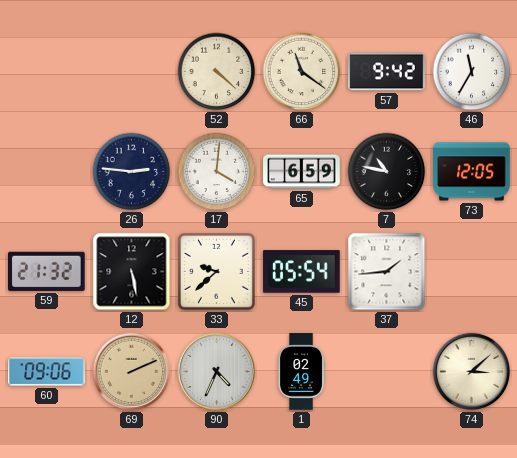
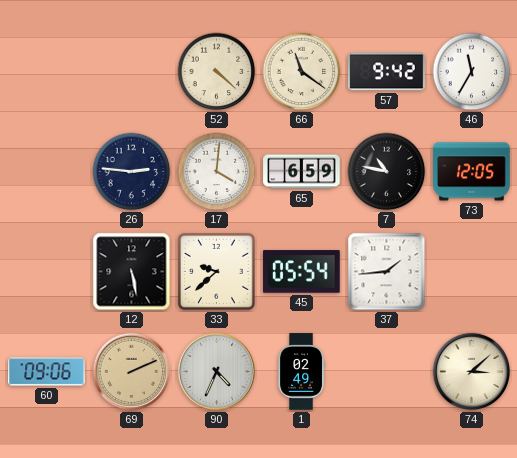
59: 21:32 -> none
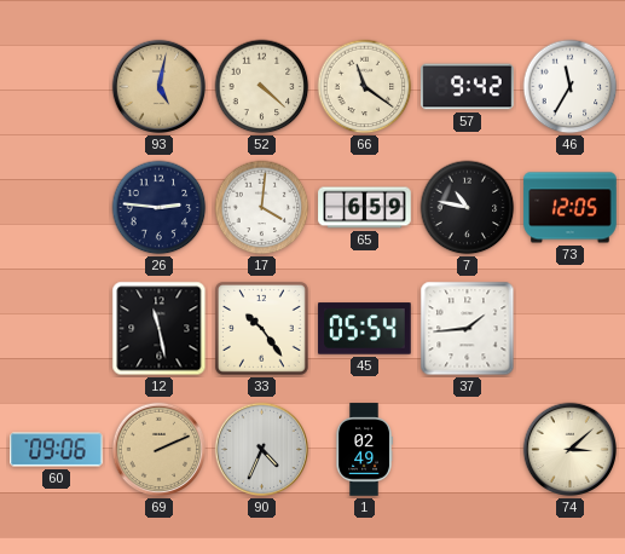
93: none -> 5:02
12: 5:28 -> 11:28
33: 9:38 -> 10:24
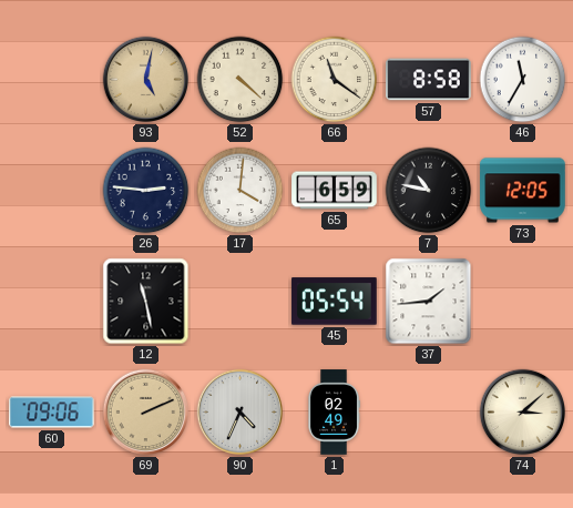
57: 9:42 -> 8:58
33: 10:24 -> none
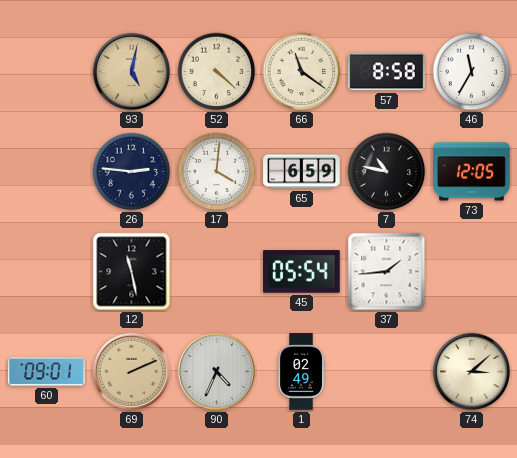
60: 09:06 -> 09:01
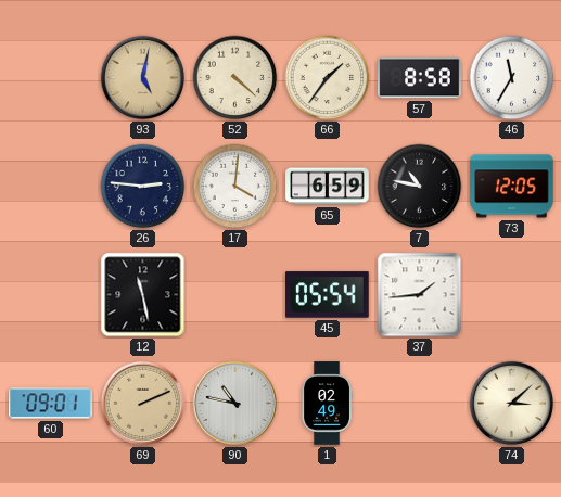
66: 11:21 -> 1:36
90: 4:34 -> 10:47
